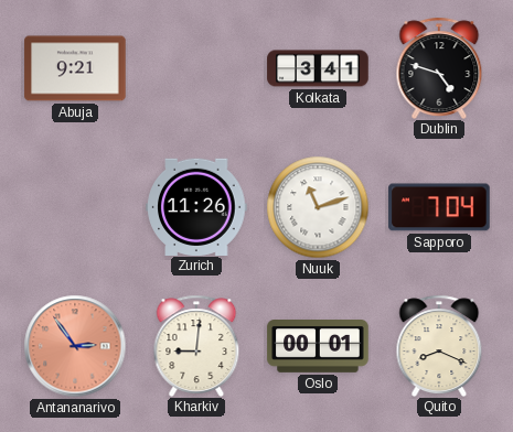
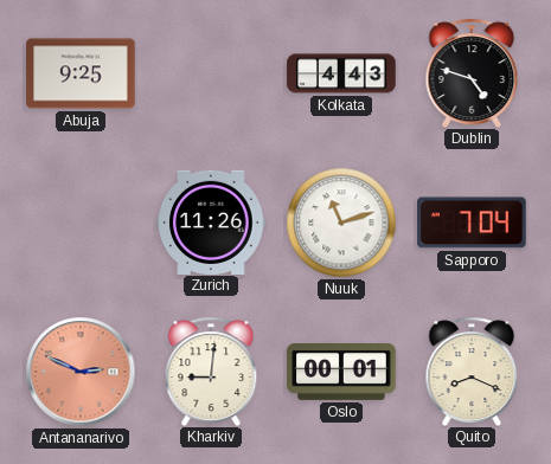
Abuja: 9:21 -> 9:25
Kolkata: 3:41 -> 4:43
Antananarivo: 2:54 -> 2:49
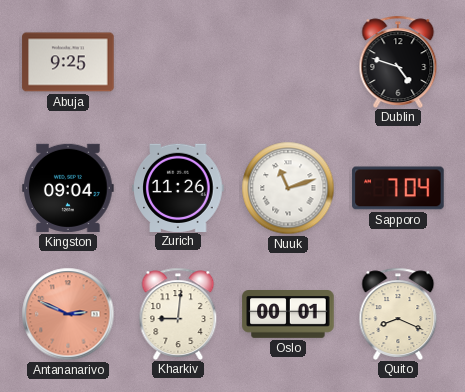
Kolkata: 4:43 -> none
Kingston: none -> 09:04
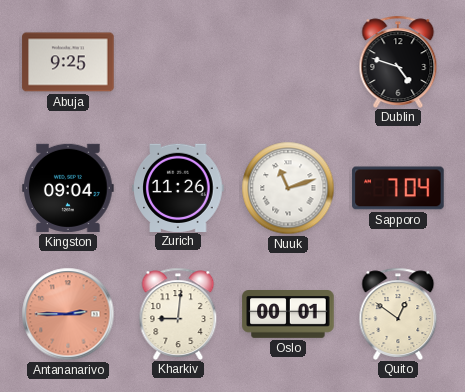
Antananarivo: 2:49 -> 2:45
Quito: 8:19 -> 12:51
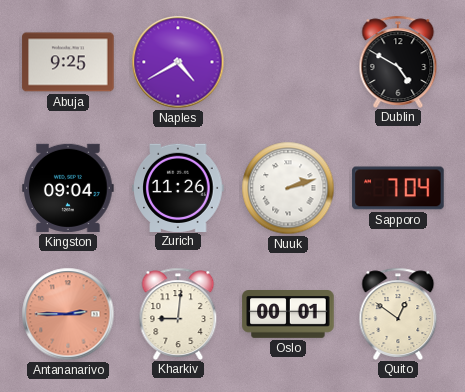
Naples: none -> 4:40
Dublin: 4:48 -> 4:50
Nuuk: 11:12 -> 2:12
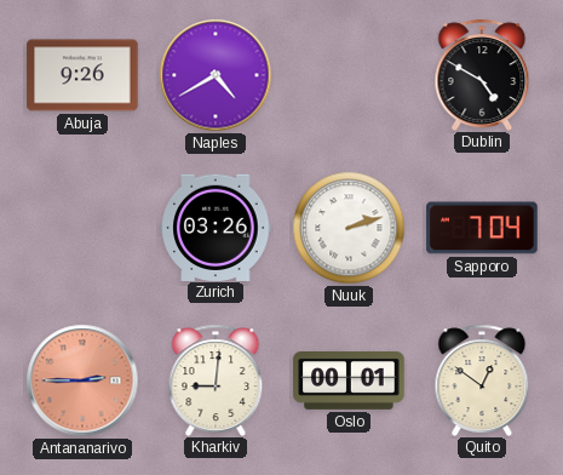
Abuja: 9:25 -> 9:26
Kingston: 09:04 -> none
Zurich: 11:26 -> 03:26
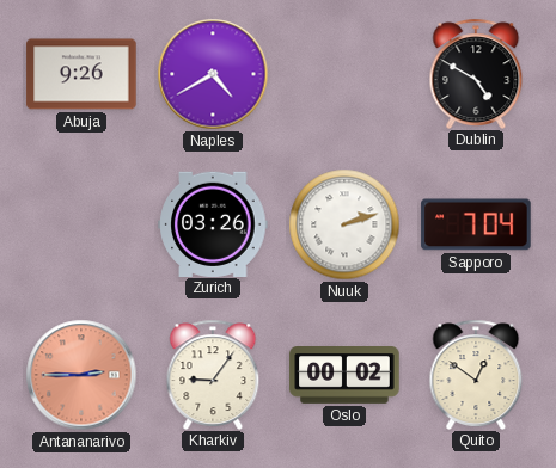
Kharkiv: 9:01 -> 9:06
Oslo: 00:01 -> 00:02
